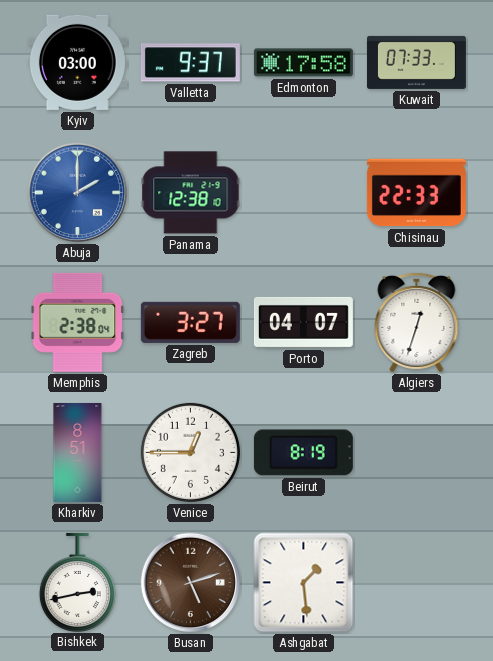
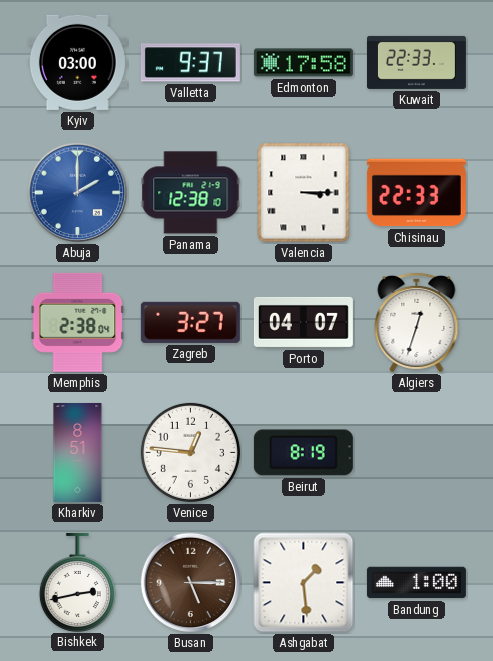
Kuwait: 07:33 -> 22:33
Valencia: none -> 3:15
Venice: 12:45 -> 12:46
Busan: 5:12 -> 5:15
Bandung: none -> 1:00
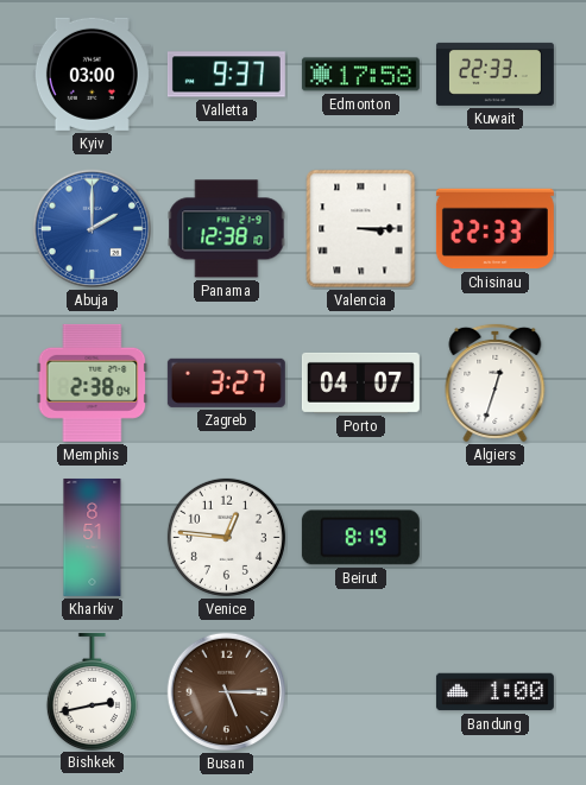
Ashgabat: 1:29 -> none
